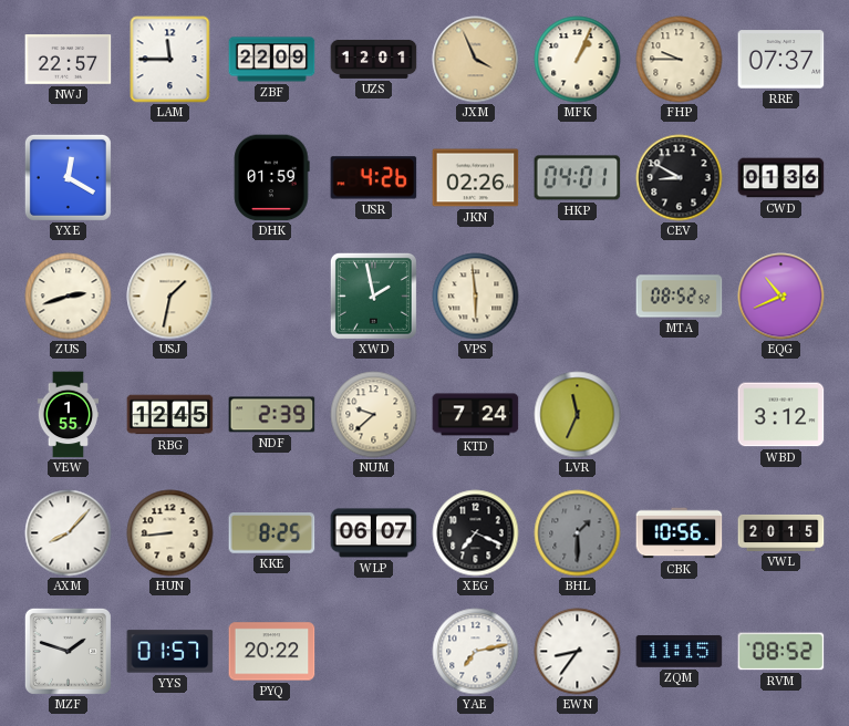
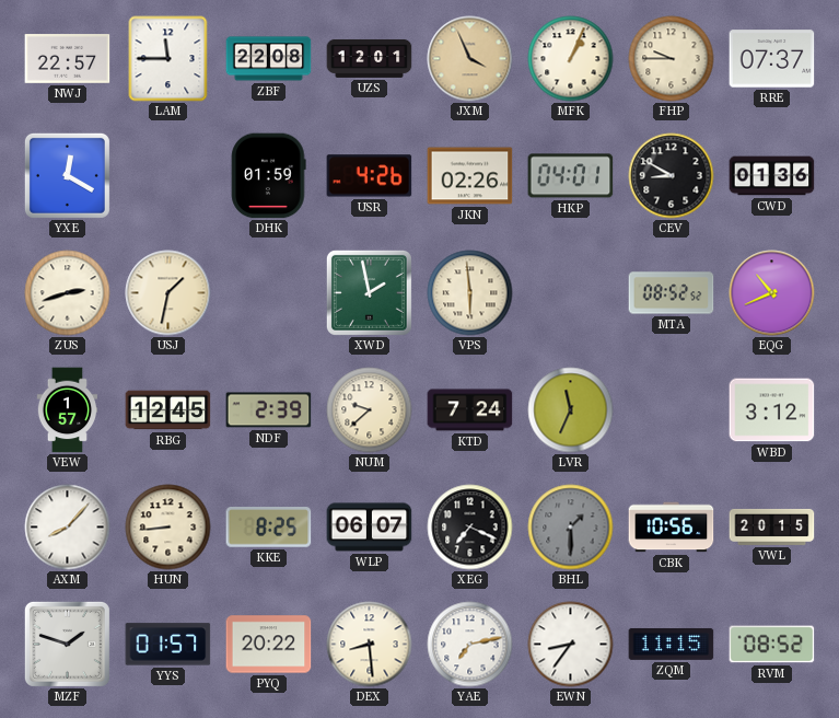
ZBF: 22:09 -> 22:08
VEW: 1:55 -> 1:57
DEX: none -> 8:29
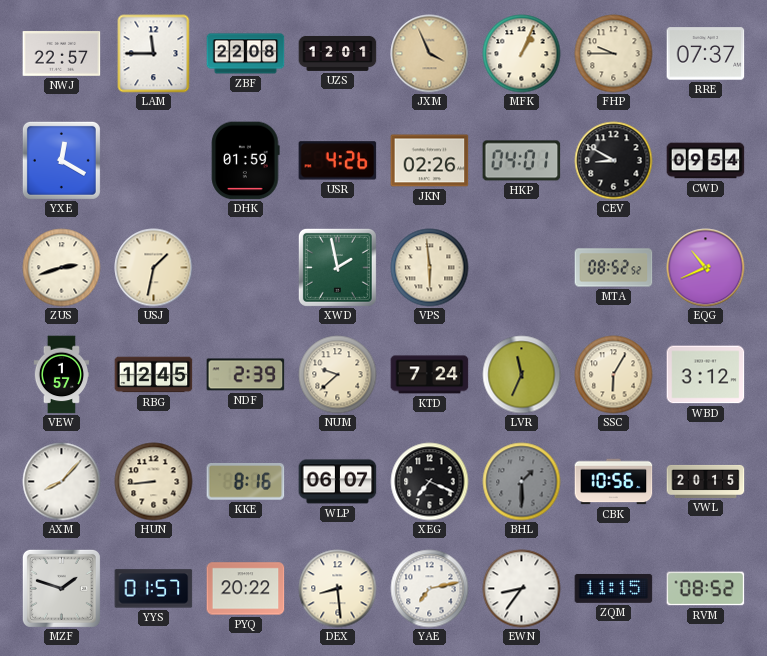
CWD: 01:36 -> 09:54
SSC: none -> 6:05
KKE: 8:25 -> 8:16
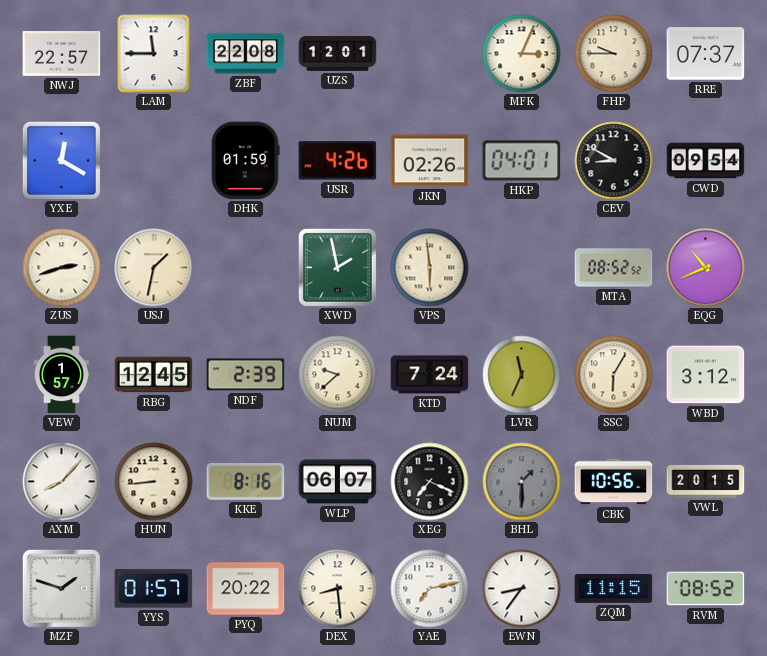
JXM: 3:56 -> none
MFK: 1:04 -> 3:04
